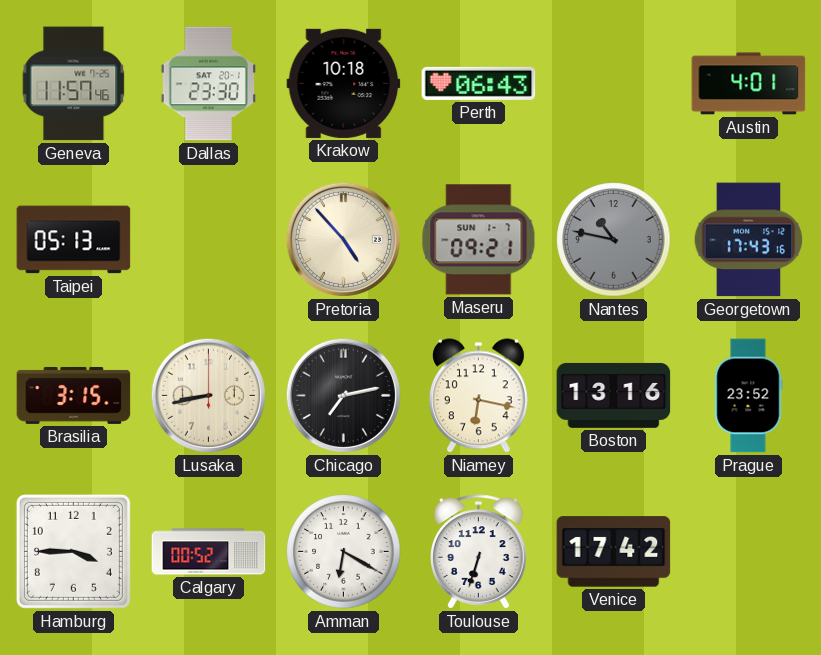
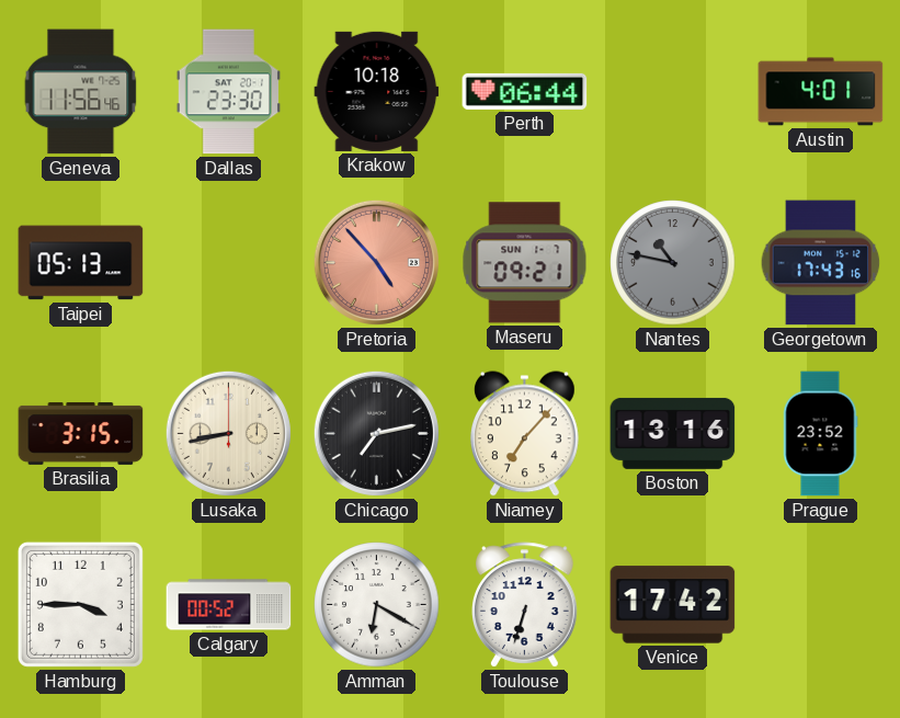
Geneva: 11:57 -> 11:56
Perth: 06:43 -> 06:44
Pretoria dial: cream -> salmon
Niamey: 6:17 -> 7:07
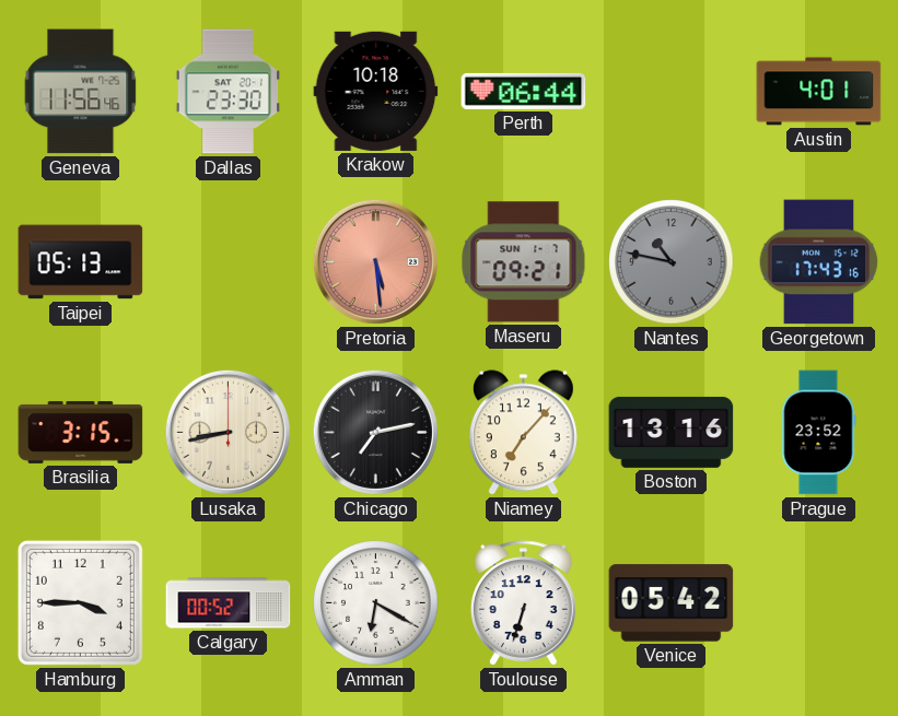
Pretoria: 4:53 -> 5:29
Venice: 17:42 -> 05:42
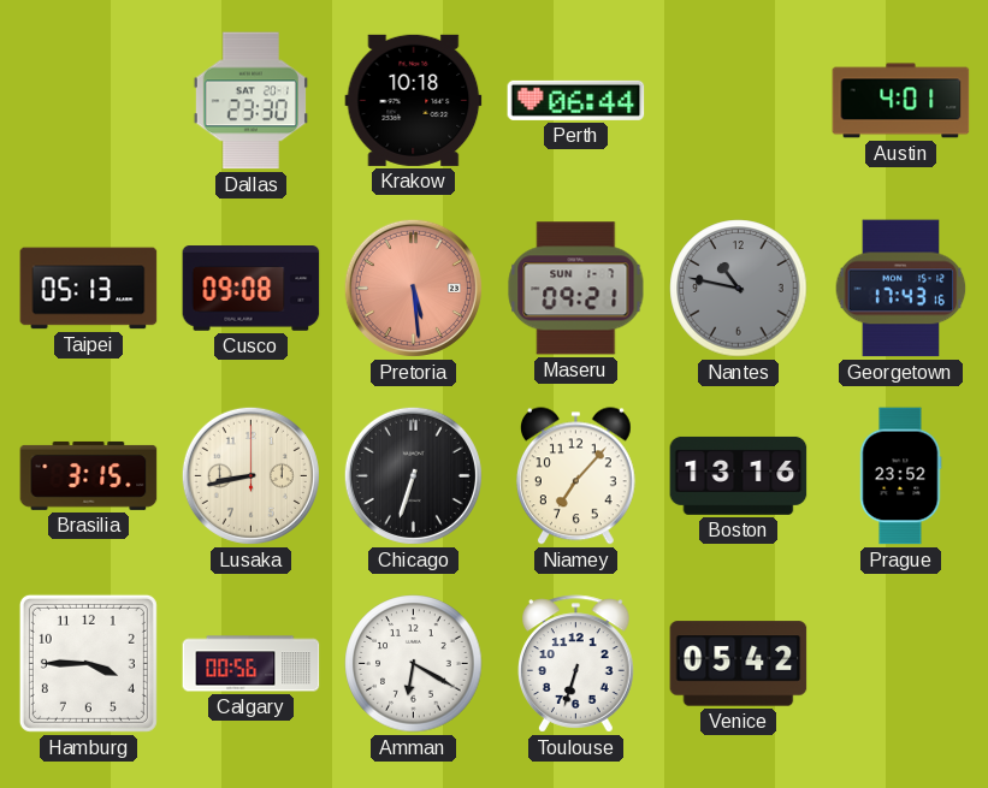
Geneva: 11:56 -> none
Cusco: none -> 09:08
Chicago: 7:13 -> 6:33
Calgary: 00:52 -> 00:56
